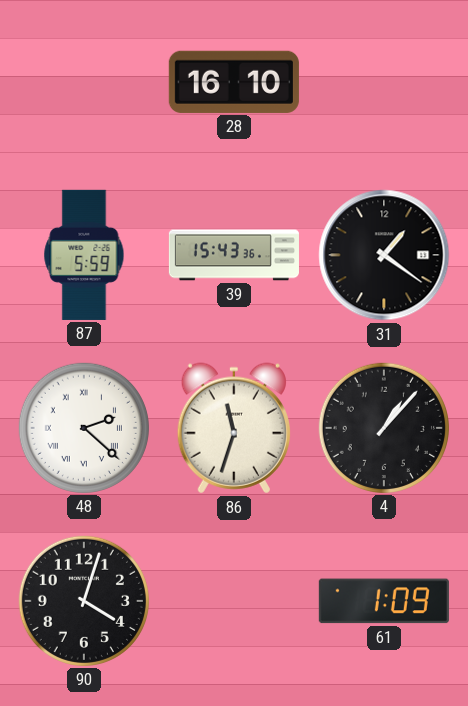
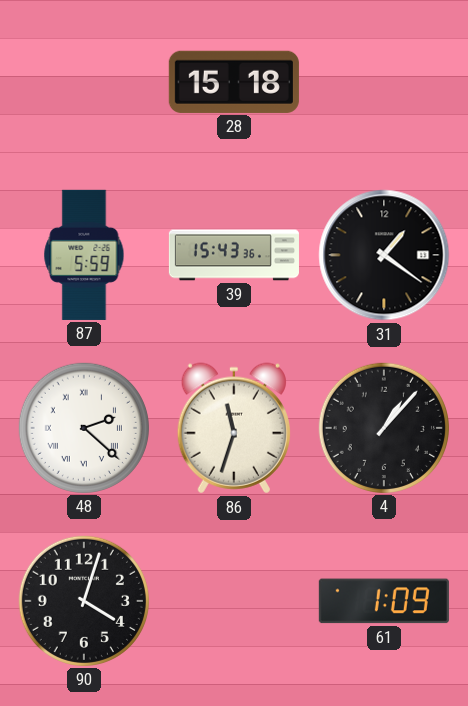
28: 16:10 -> 15:18
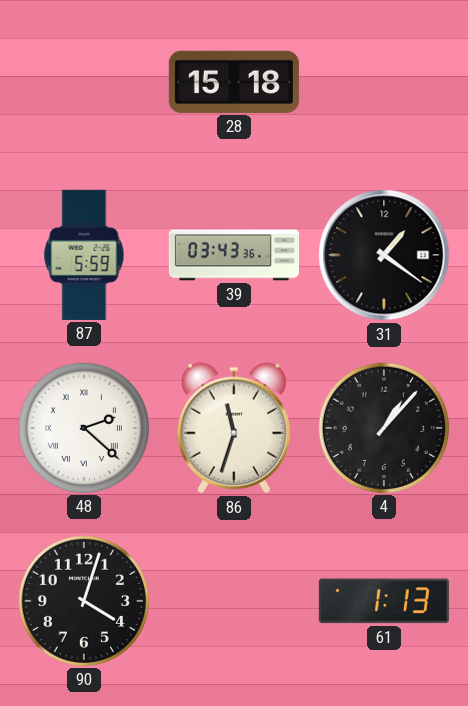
39: 15:43 -> 03:43
61: 1:09 -> 1:13
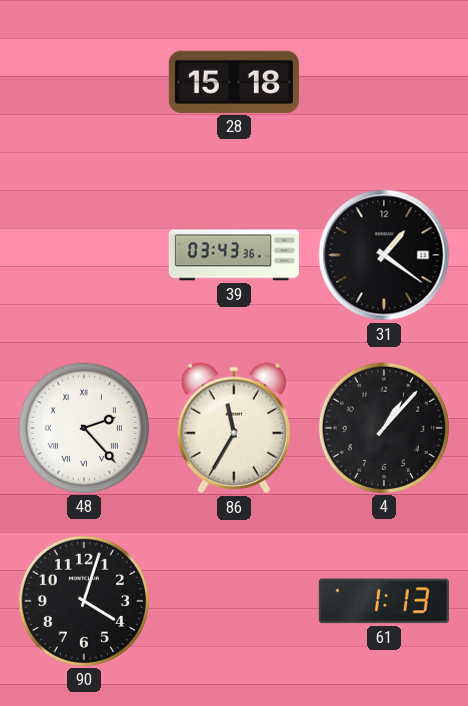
87: 5:59 -> none
48: 2:22 -> 2:23
86: 11:33 -> 11:35
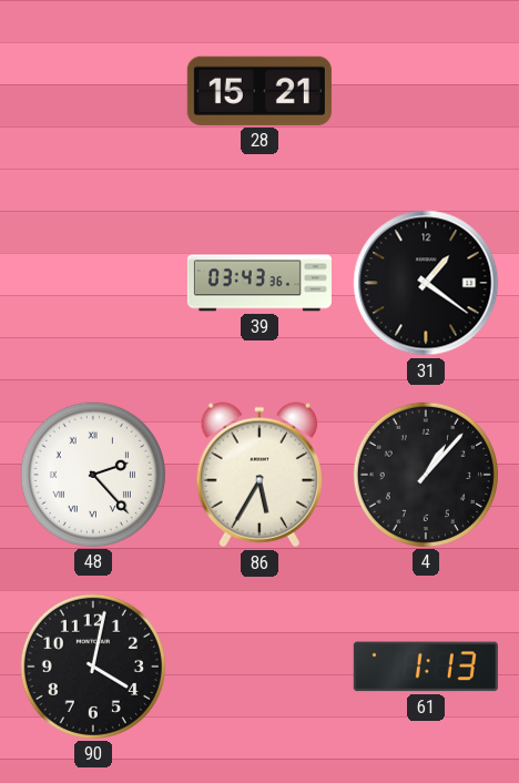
28: 15:18 -> 15:21
86: 11:35 -> 5:35
90: 4:03 -> 4:02
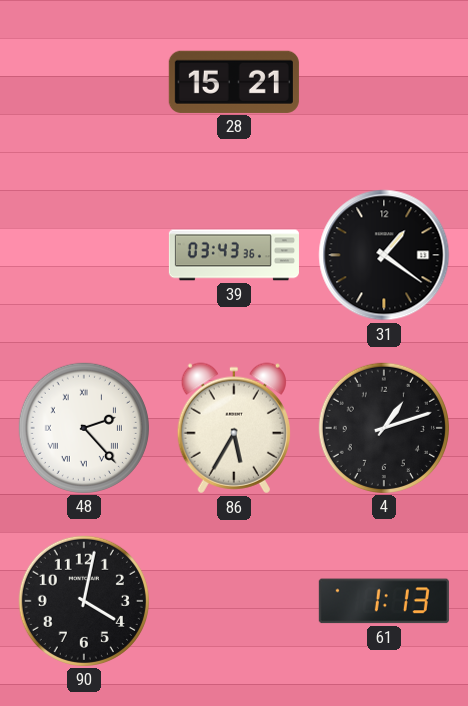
4: 1:07 -> 1:12
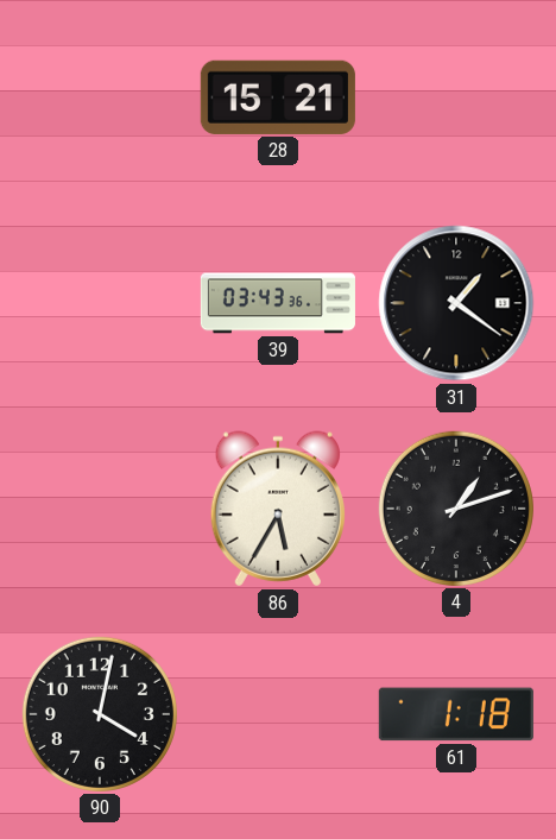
48: 2:23 -> none
61: 1:13 -> 1:18
